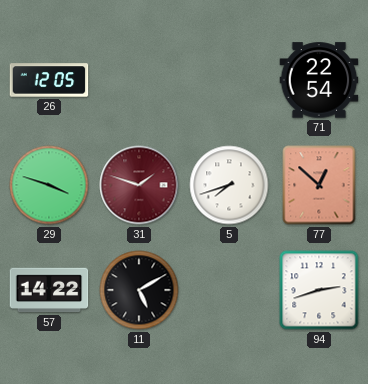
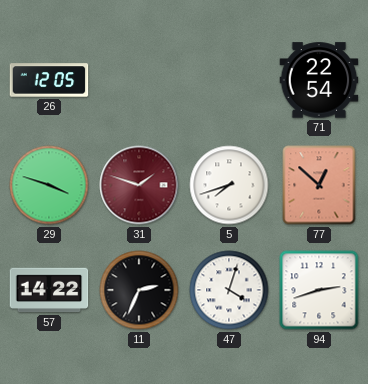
11: 5:10 -> 2:34
47: none -> 4:03
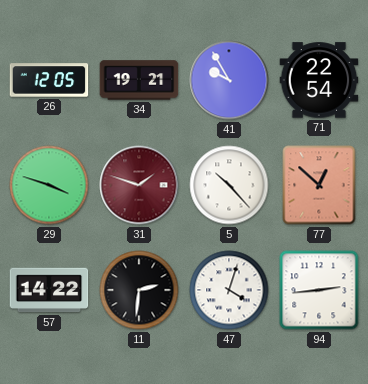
34: none -> 19:21
41: none -> 9:55
5: 7:42 -> 10:23
11: 2:34 -> 2:31
94: 2:42 -> 2:44
